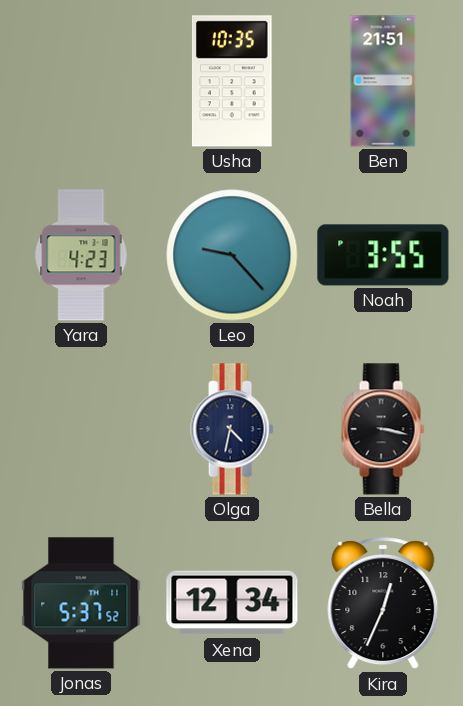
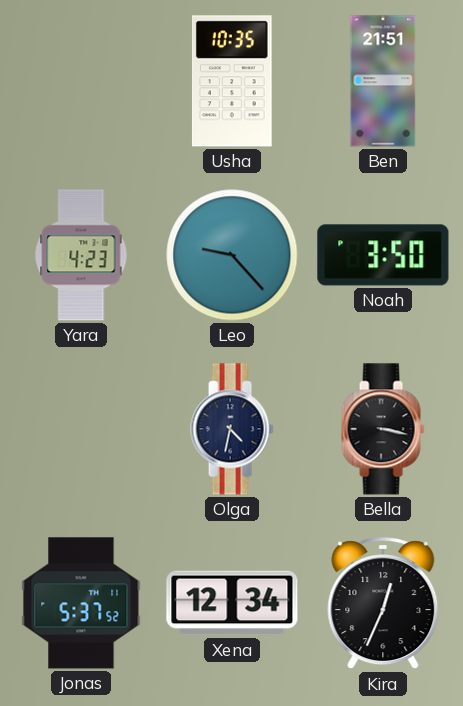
Noah: 3:55 -> 3:50
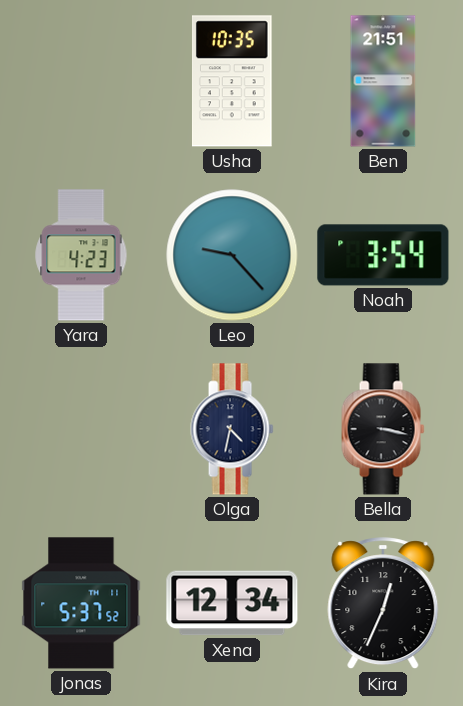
Noah: 3:50 -> 3:54
